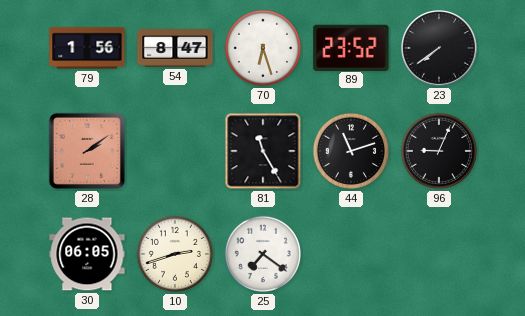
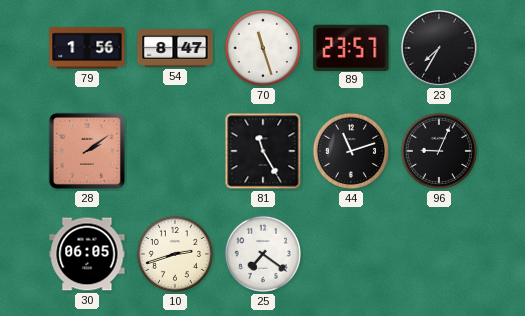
70: 6:27 -> 11:27
89: 23:52 -> 23:57
23: 7:39 -> 7:35
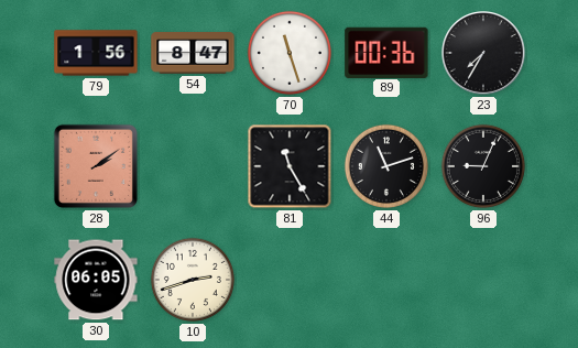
89: 23:57 -> 00:36
25: 7:21 -> none
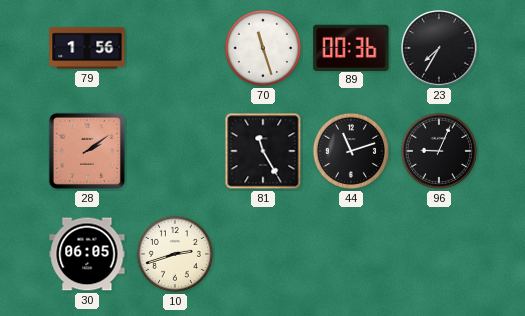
54: 8:47 -> none
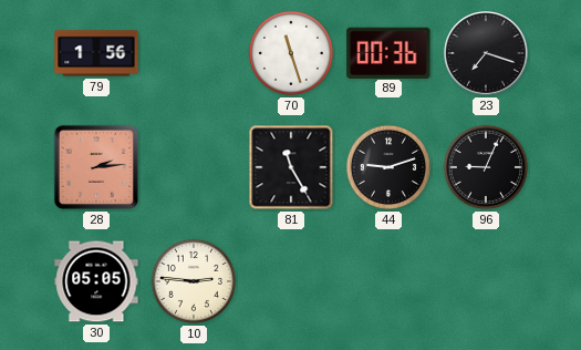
23: 7:35 -> 7:18
28: 2:09 -> 2:14
44: 11:12 -> 9:12
30: 06:05 -> 05:05
10: 2:42 -> 2:46
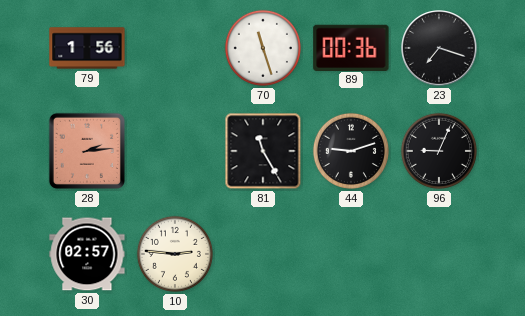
30: 05:05 -> 02:57
